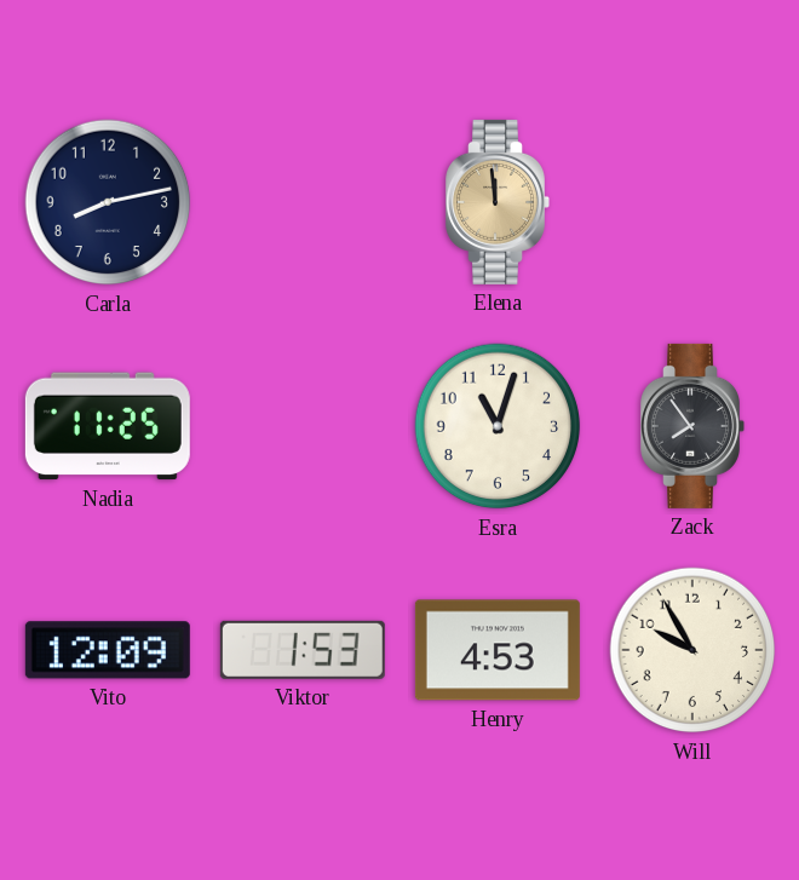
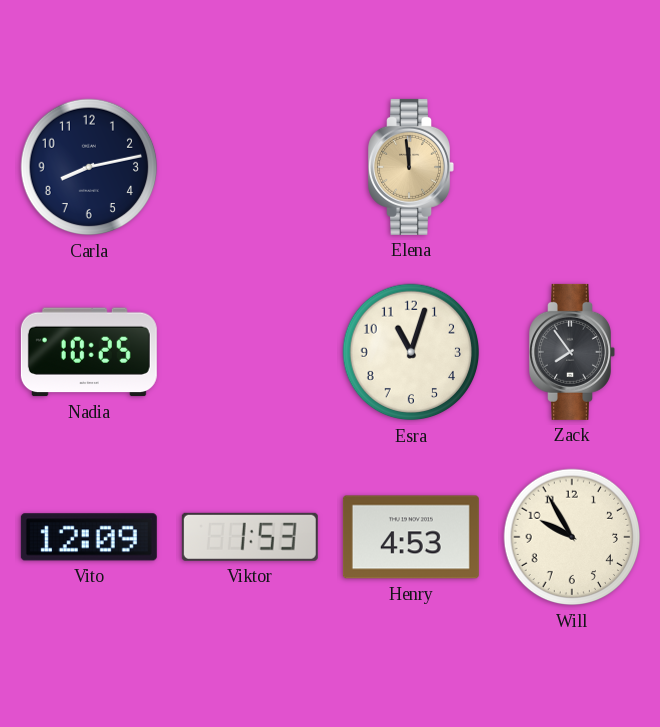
Nadia: 11:25 -> 10:25
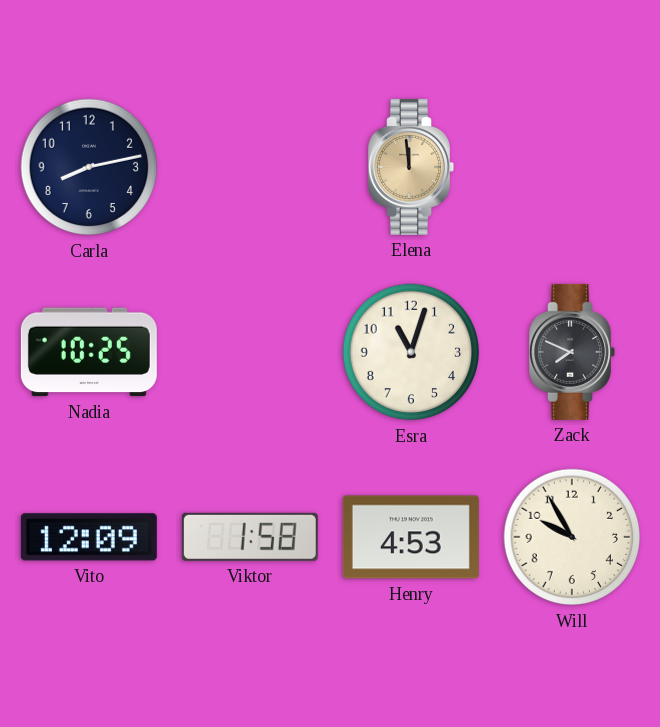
Zack: 7:54 -> 7:49
Viktor: 1:53 -> 1:58
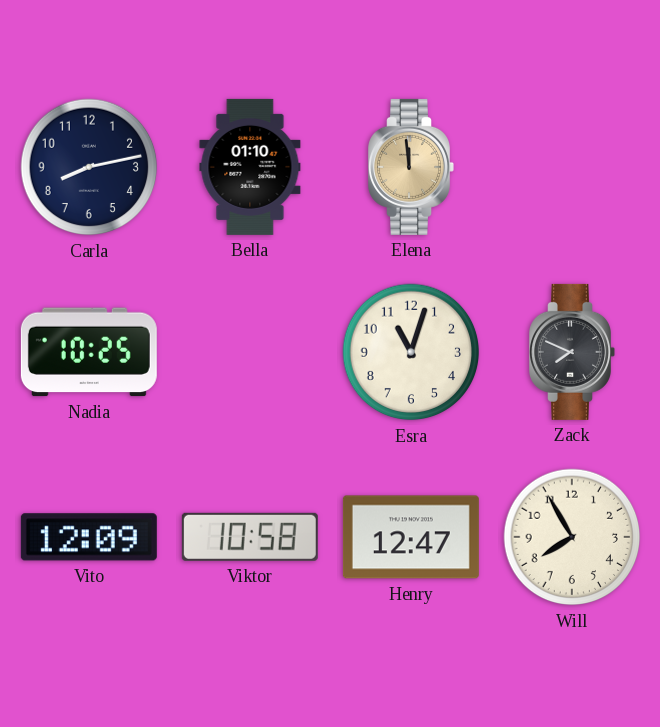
Bella: none -> 01:10
Viktor: 1:58 -> 10:58
Henry: 4:53 -> 12:47
Will: 9:55 -> 7:55
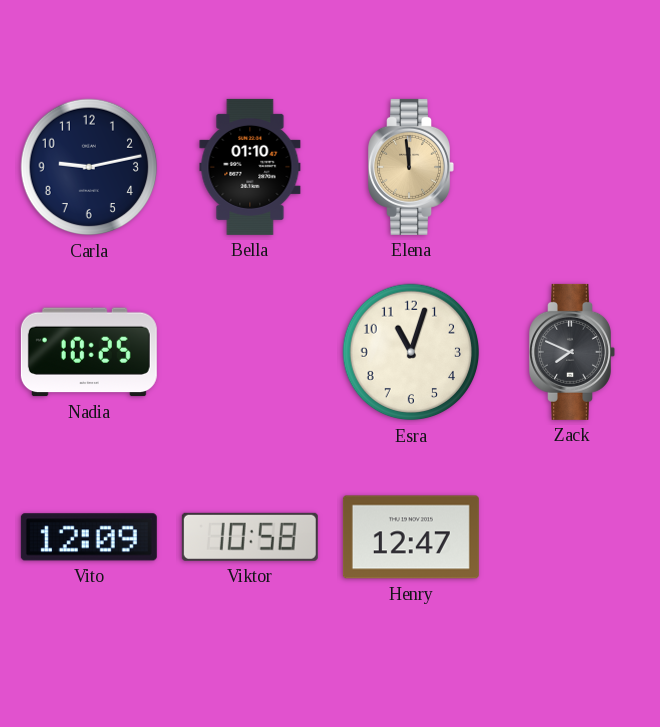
Carla: 8:13 -> 9:13
Will: 7:55 -> none
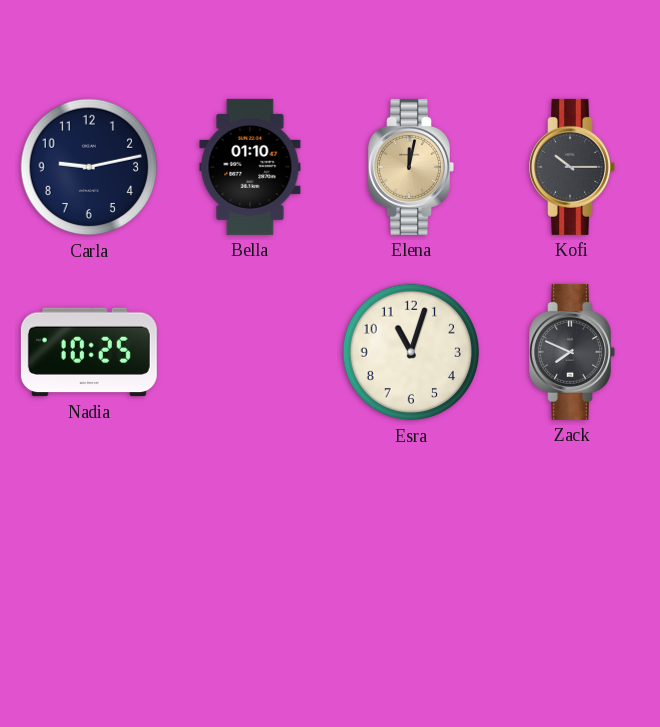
Elena: 11:59 -> 12:02
Kofi: none -> 10:15
Vito: 12:09 -> none
Viktor: 10:58 -> none
Henry: 12:47 -> none
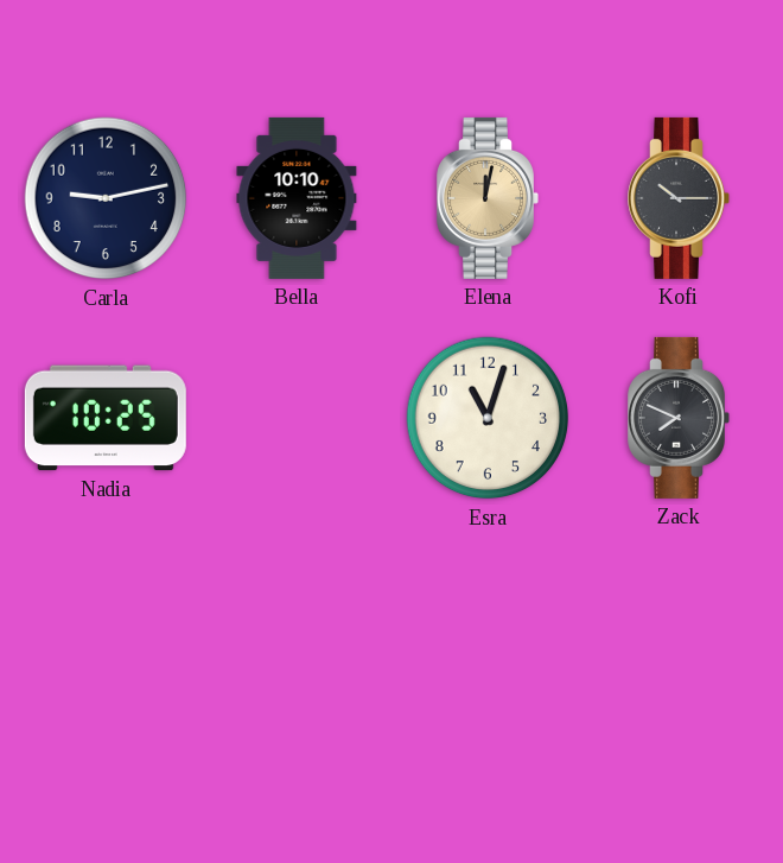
Bella: 01:10 -> 10:10
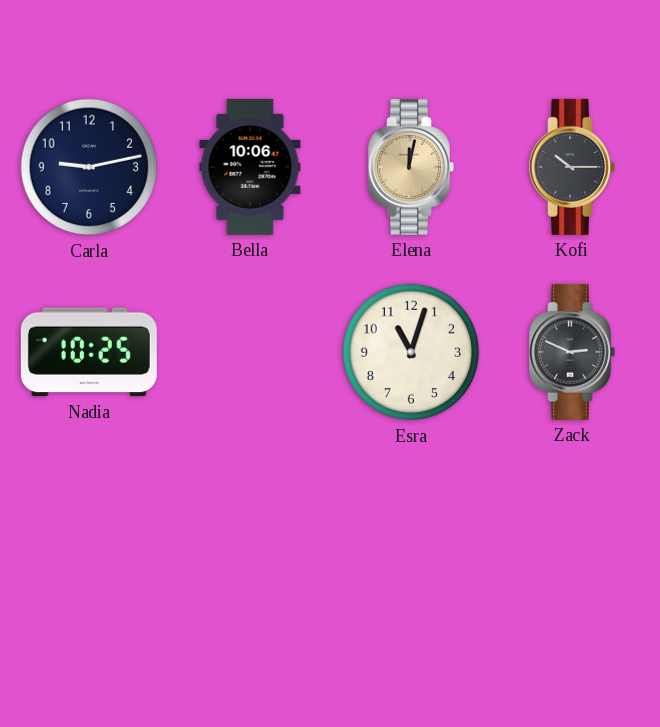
Bella: 10:10 -> 10:06
Zack: 7:49 -> 2:49
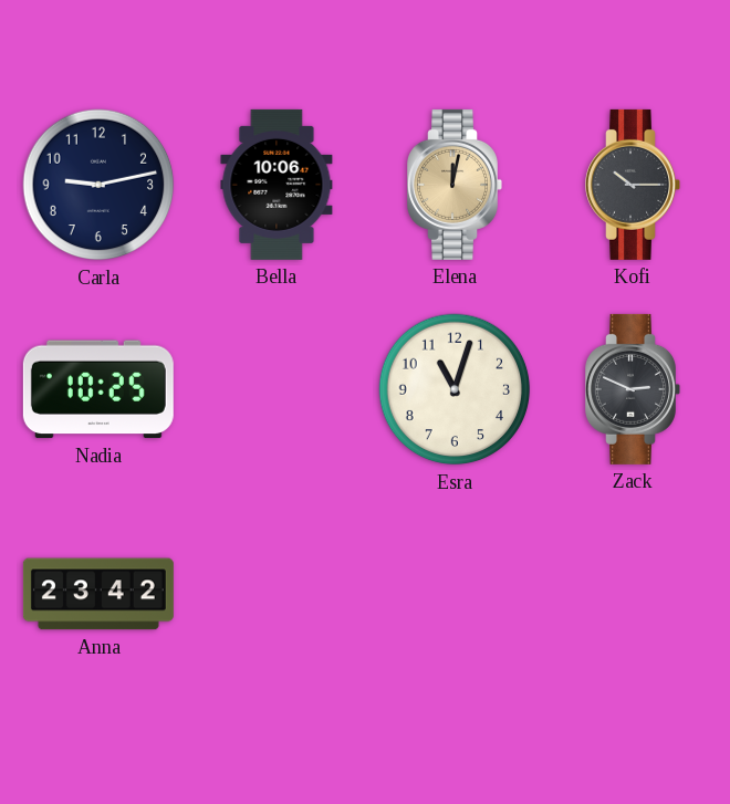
Anna: none -> 23:42
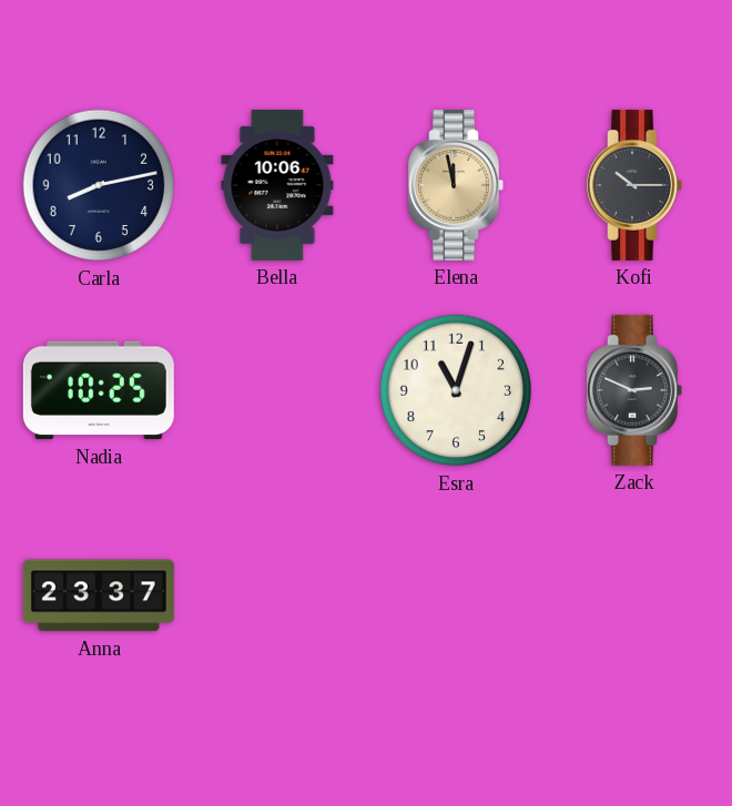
Carla: 9:13 -> 8:13
Elena: 12:02 -> 11:58
Anna: 23:42 -> 23:37
